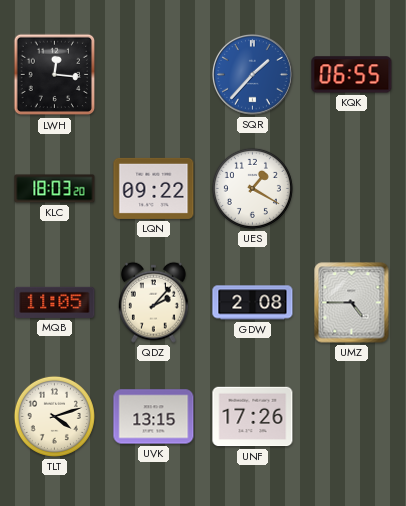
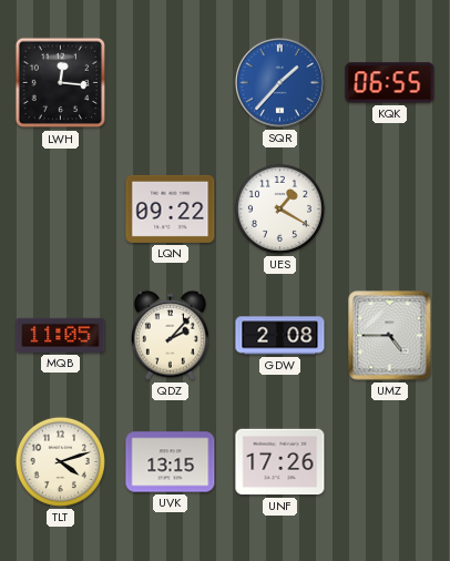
KLC: 18:03 -> none
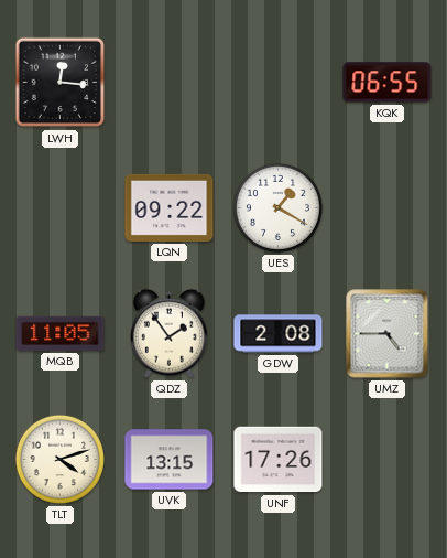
SQR: 1:37 -> none
QDZ: 2:07 -> 1:54
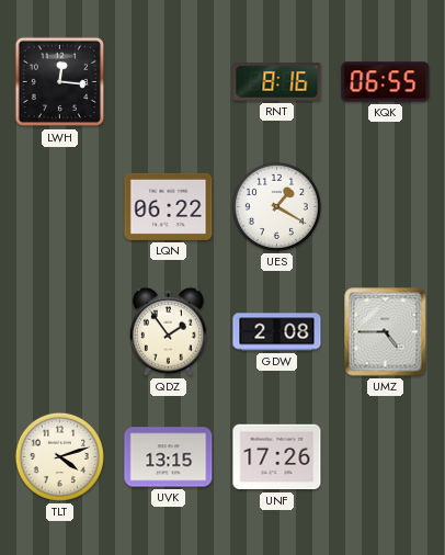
RNT: none -> 8:16
LQN: 09:22 -> 06:22
MQB: 11:05 -> none
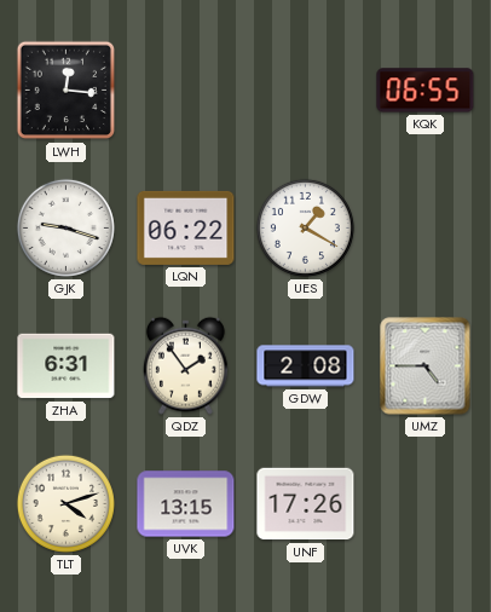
RNT: 8:16 -> none
GJK: none -> 9:18
ZHA: none -> 6:31
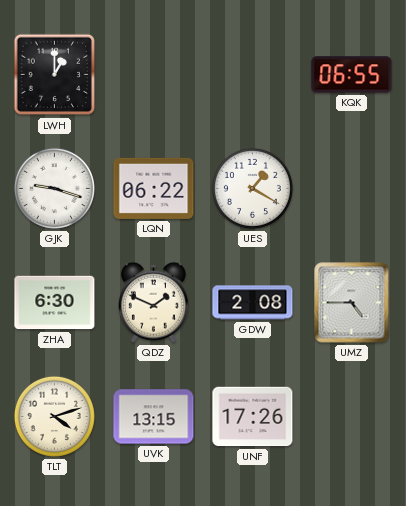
LWH: 12:16 -> 1:00
ZHA: 6:31 -> 6:30
QDZ: 1:54 -> 1:49
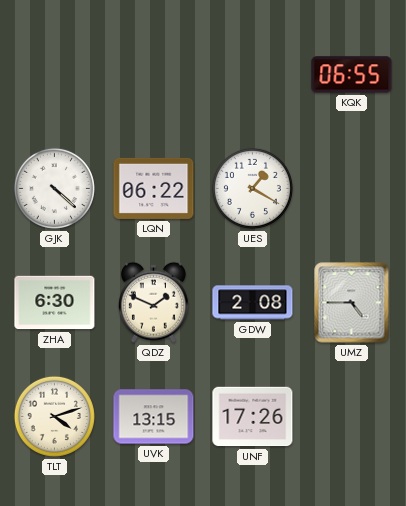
LWH: 1:00 -> none
GJK: 9:18 -> 4:22
